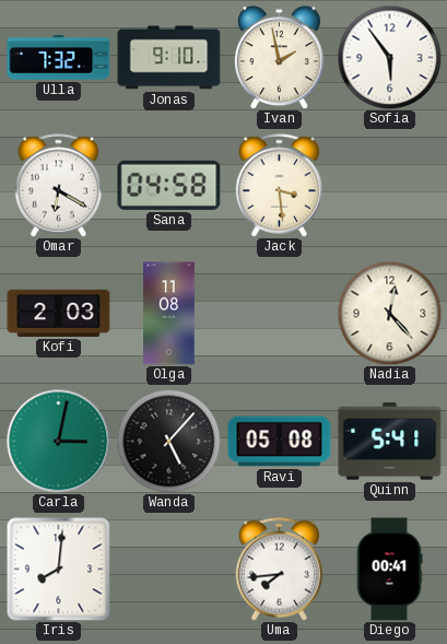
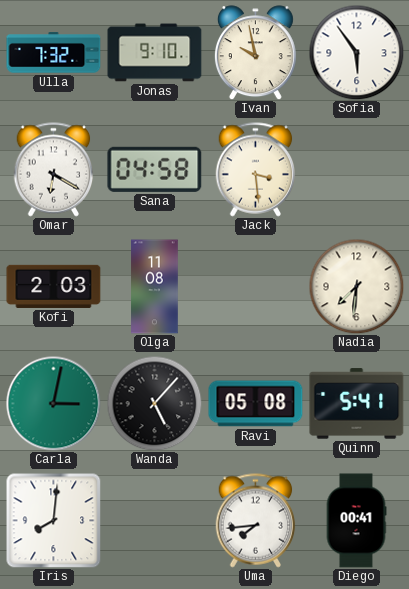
Ivan: 1:58 -> 9:58
Nadia: 12:23 -> 7:31
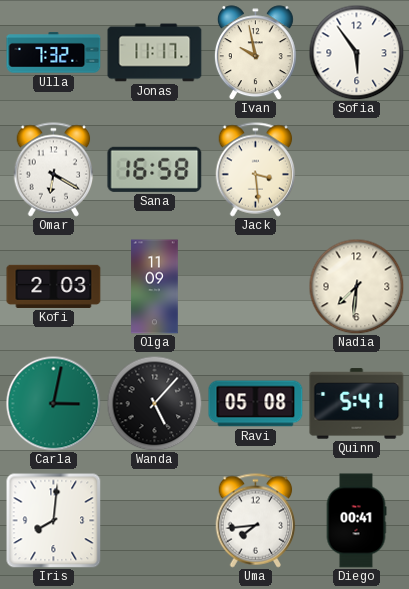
Jonas: 9:10 -> 11:17
Sana: 04:58 -> 16:58
Olga: 11:08 -> 11:09
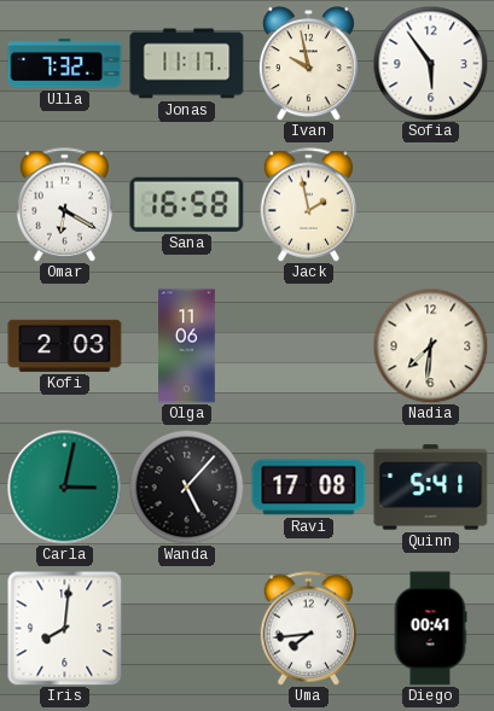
Jack: 3:29 -> 1:58
Olga: 11:09 -> 11:06
Ravi: 05:08 -> 17:08
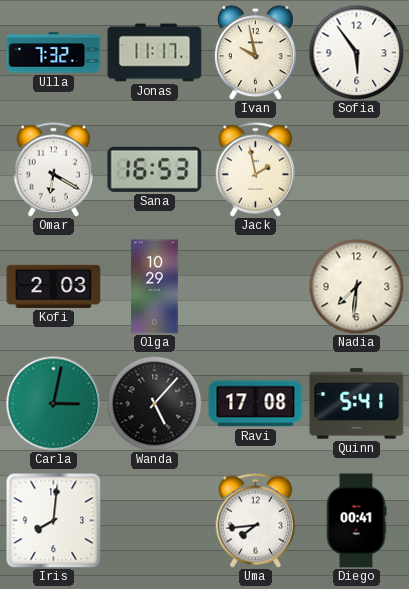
Sana: 16:58 -> 16:53
Olga: 11:06 -> 10:29
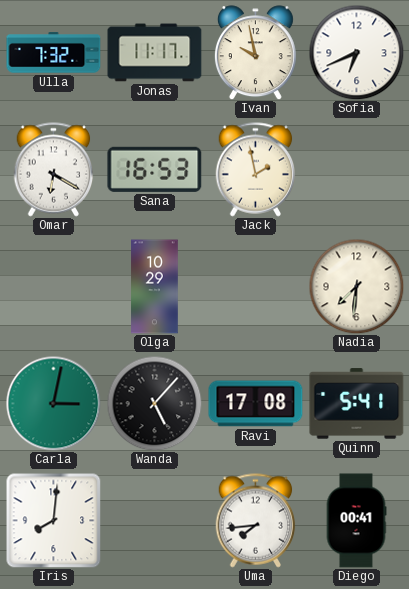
Sofia: 5:54 -> 6:41
Kofi: 2:03 -> none
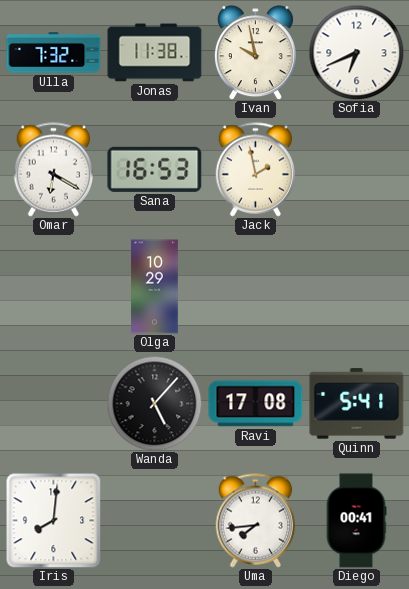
Jonas: 11:17 -> 11:38
Nadia: 7:31 -> none
Carla: 3:02 -> none
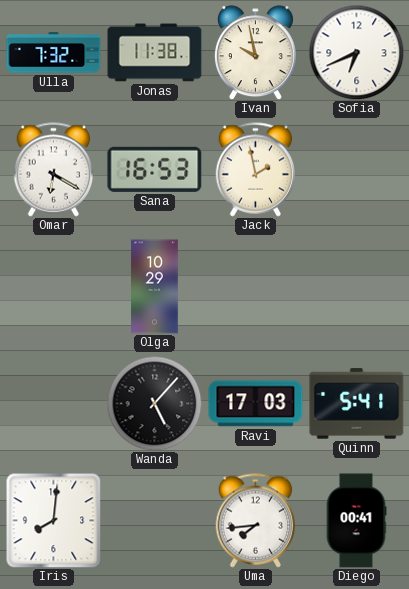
Ravi: 17:08 -> 17:03
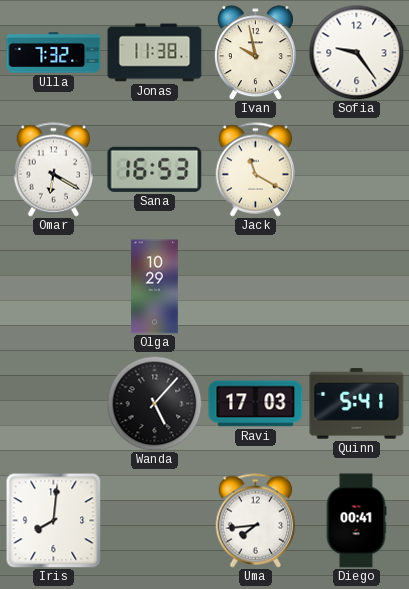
Sofia: 6:41 -> 9:24
Jack: 1:58 -> 11:20
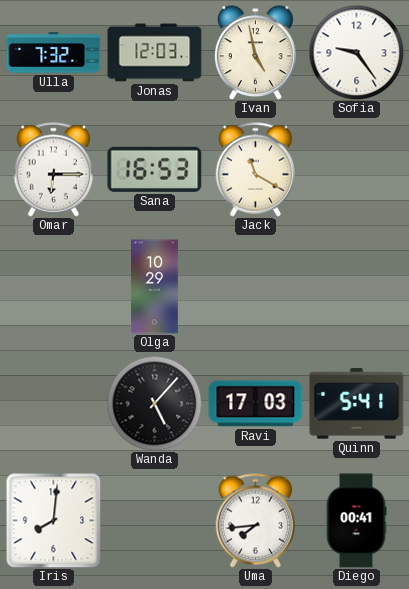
Jonas: 11:38 -> 12:03
Ivan: 9:58 -> 4:58
Omar: 6:20 -> 6:15
